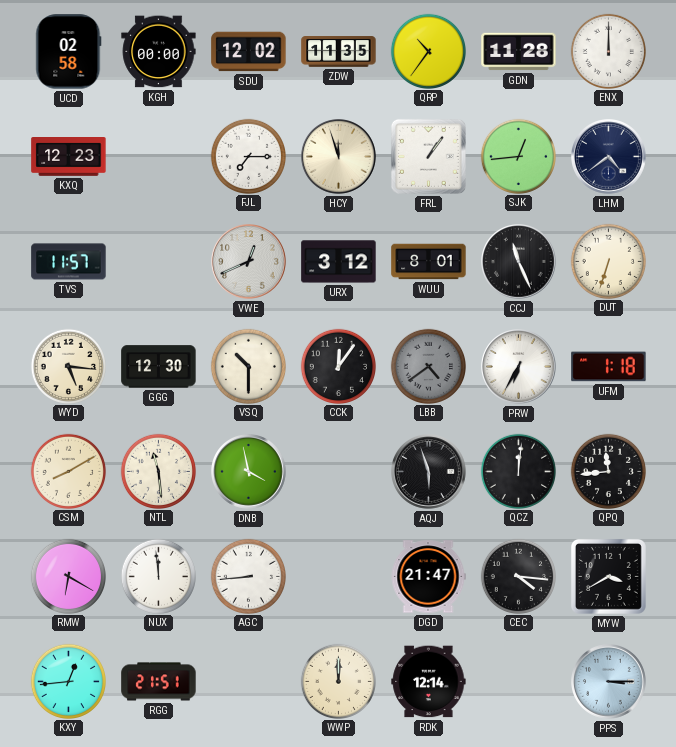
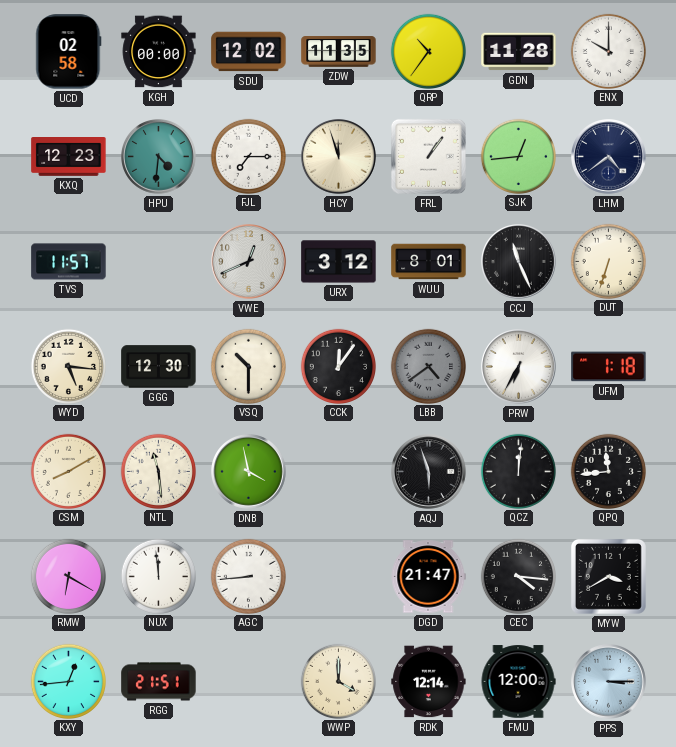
ENX: 12:00 -> 10:00
HPU: none -> 4:31
WWP: 12:00 -> 4:00
FMU: none -> 12:00
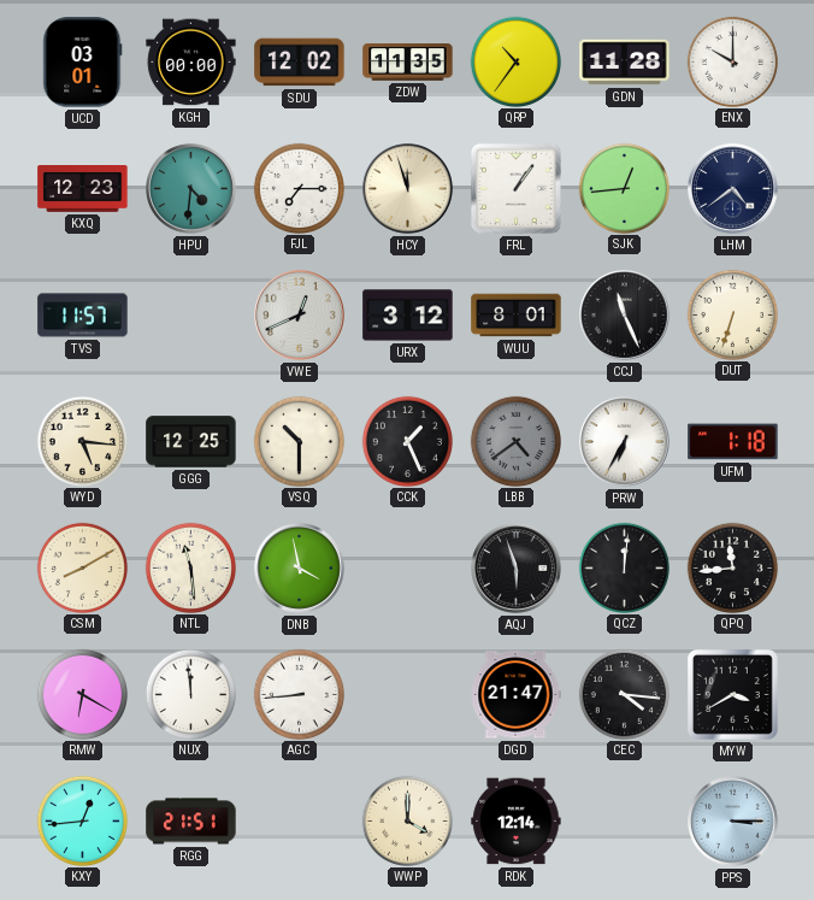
UCD: 02:58 -> 03:01
GGG: 12:30 -> 12:25
CCK: 12:06 -> 1:26
FMU: 12:00 -> none
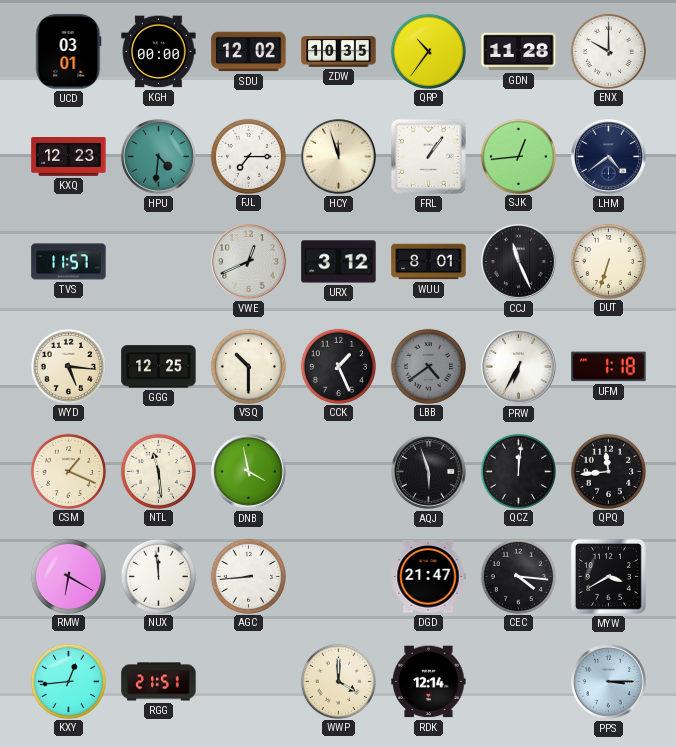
ZDW: 11:35 -> 10:35
CSM: 8:10 -> 1:19
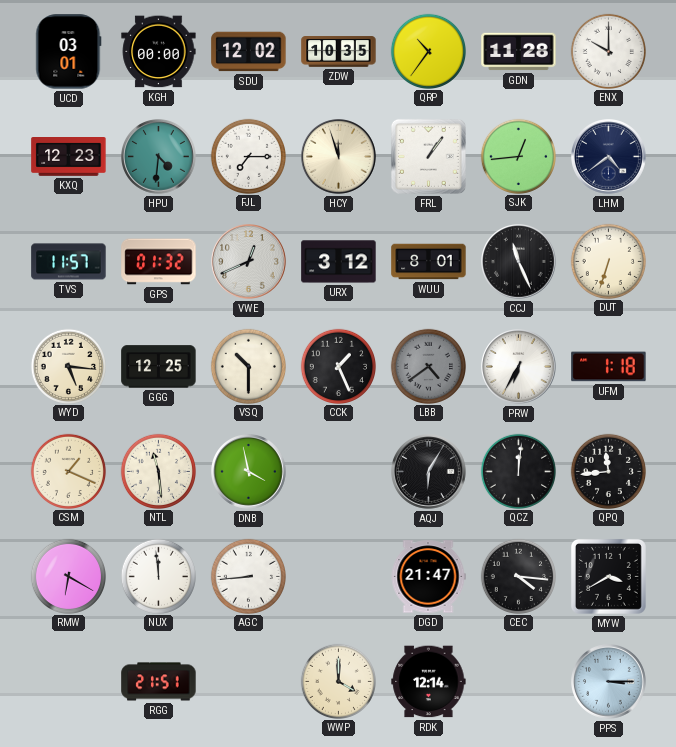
GPS: none -> 01:32
AQJ: 5:57 -> 6:05
KXY: 12:44 -> none
